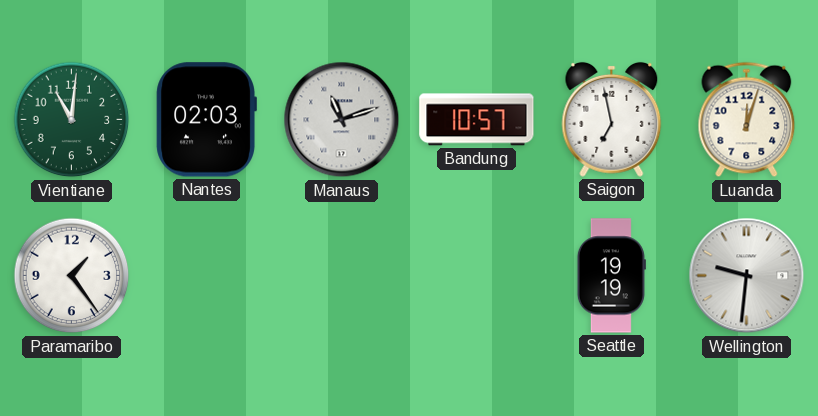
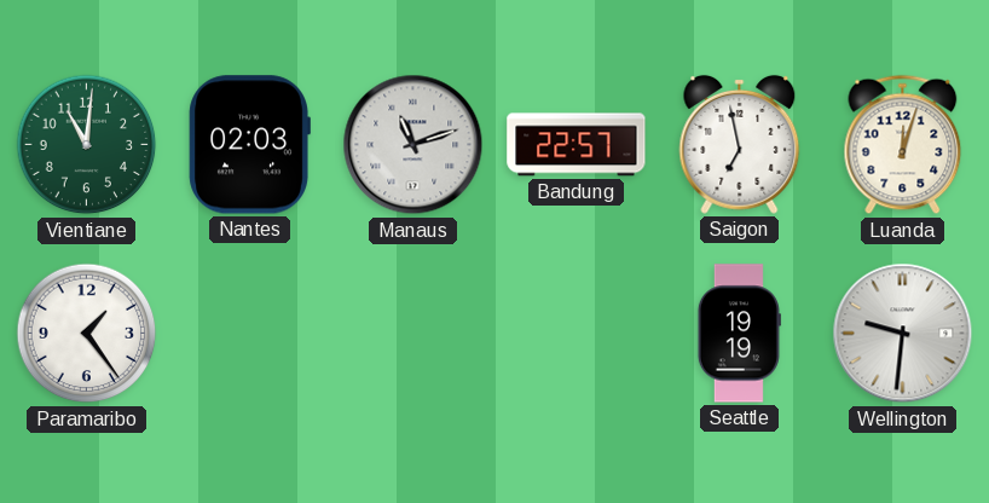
Bandung: 10:57 -> 22:57
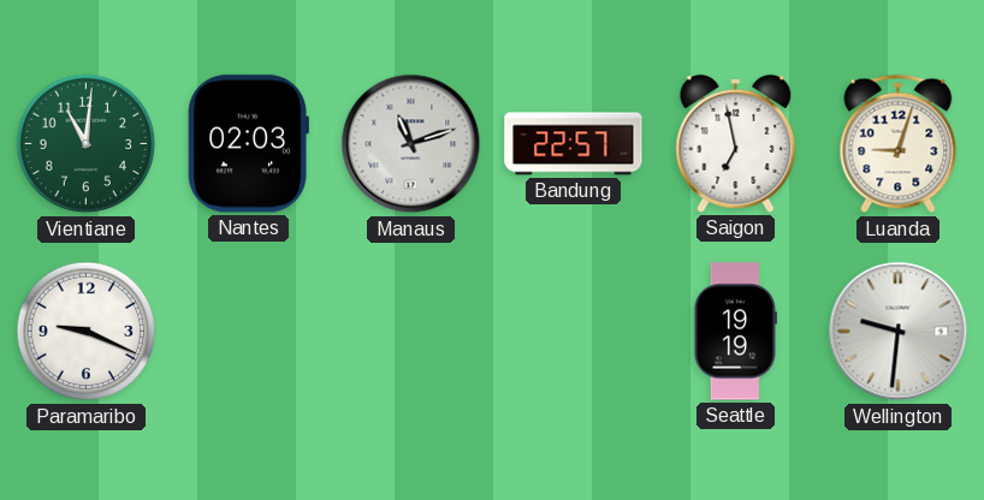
Luanda: 12:03 -> 9:03
Paramaribo: 1:24 -> 9:19
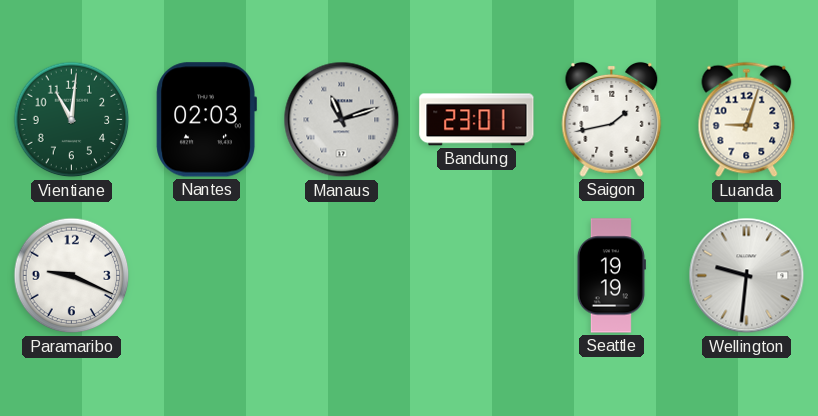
Bandung: 22:57 -> 23:01
Saigon: 6:58 -> 1:43
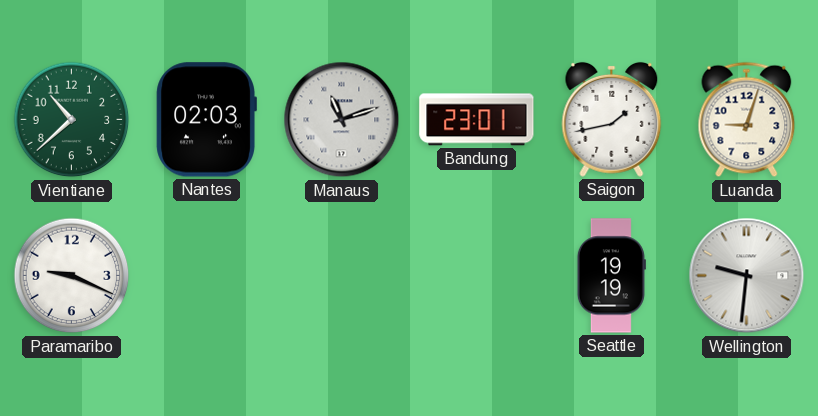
Vientiane: 11:01 -> 10:38
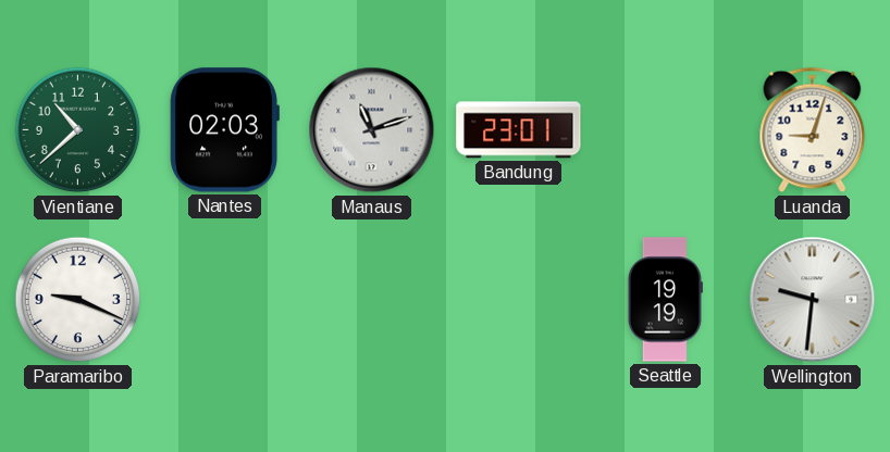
Saigon: 1:43 -> none
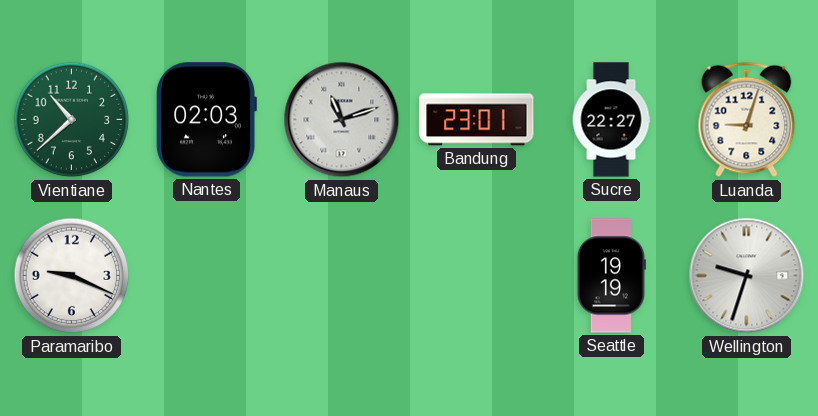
Sucre: none -> 22:27
Wellington: 9:31 -> 9:33
